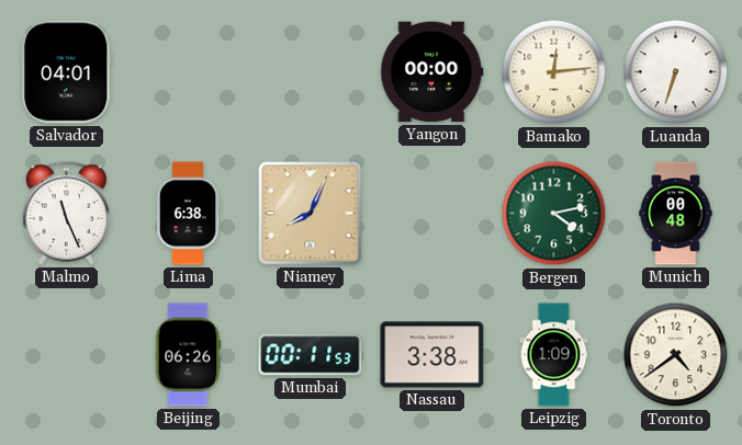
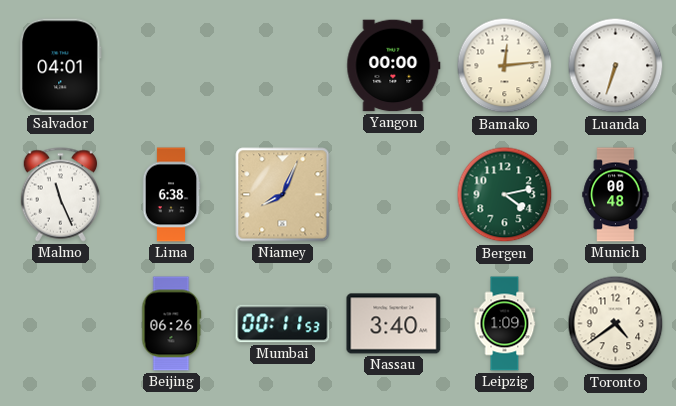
Nassau: 3:38 -> 3:40
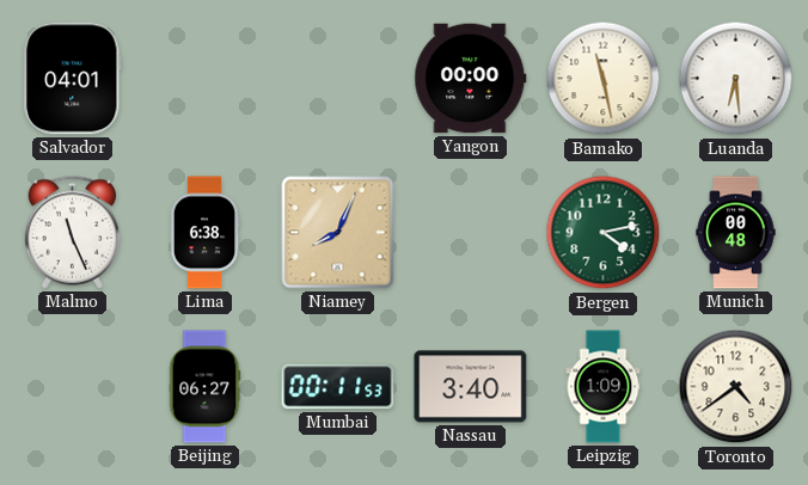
Bamako: 12:14 -> 11:28
Luanda: 6:33 -> 6:29
Beijing: 06:26 -> 06:27
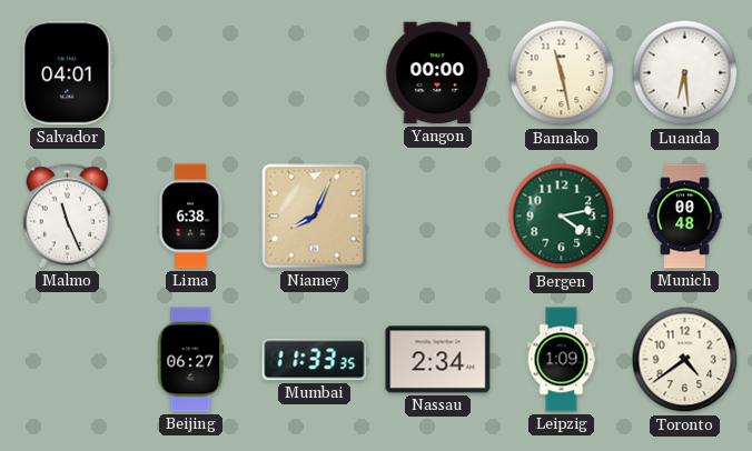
Mumbai: 00:11 -> 11:33
Nassau: 3:40 -> 2:34
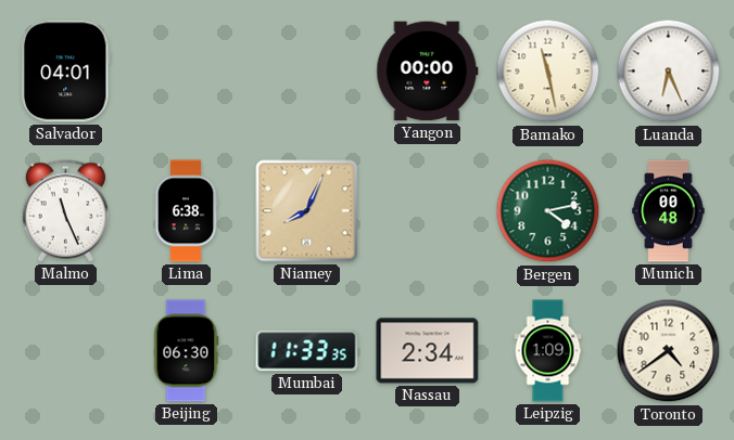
Luanda: 6:29 -> 6:26
Beijing: 06:27 -> 06:30
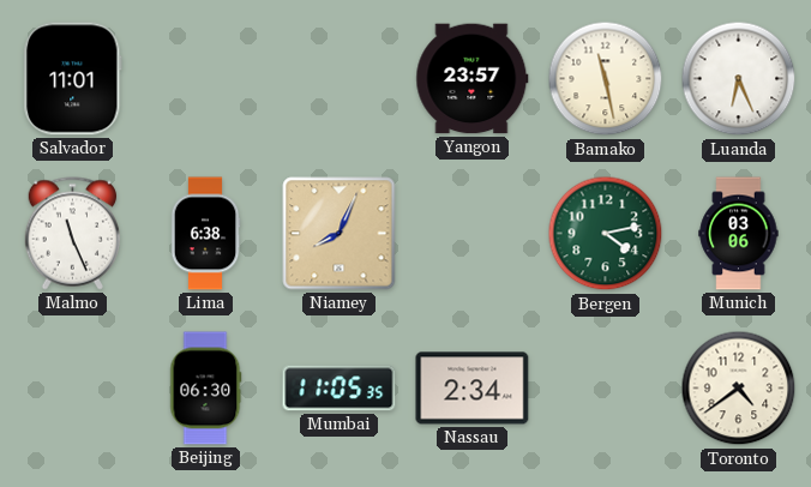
Salvador: 04:01 -> 11:01
Yangon: 00:00 -> 23:57
Munich: 00:48 -> 03:06
Mumbai: 11:33 -> 11:05
Leipzig: 1:09 -> none
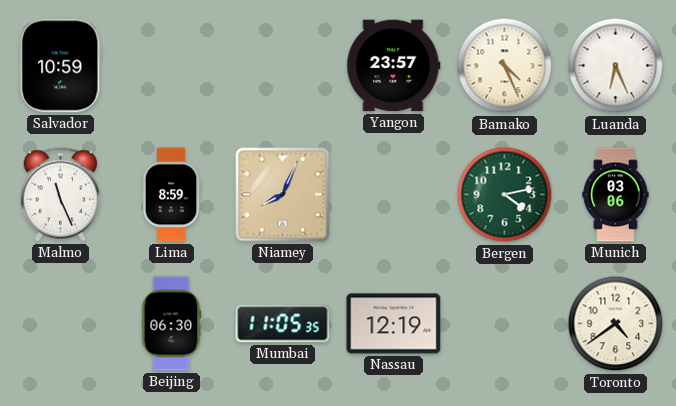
Salvador: 11:01 -> 10:59
Bamako: 11:28 -> 4:26
Lima: 6:38 -> 8:59
Nassau: 2:34 -> 12:19
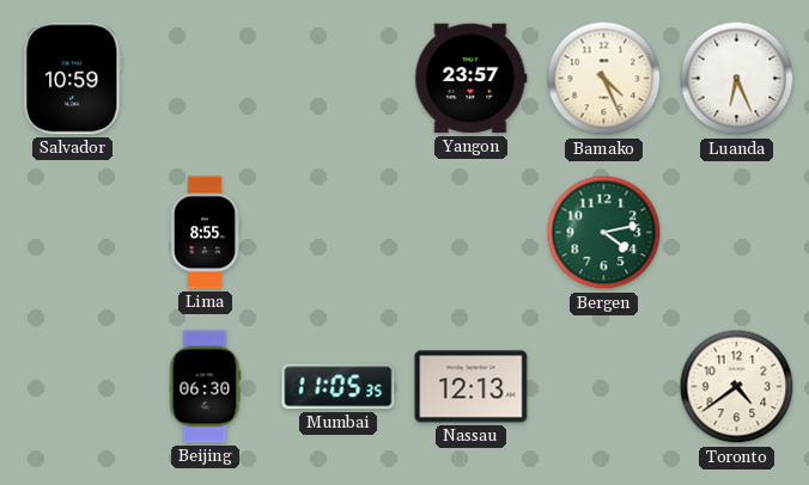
Malmo: 11:26 -> none
Lima: 8:59 -> 8:55
Niamey: 8:04 -> none
Munich: 03:06 -> none
Nassau: 12:19 -> 12:13
